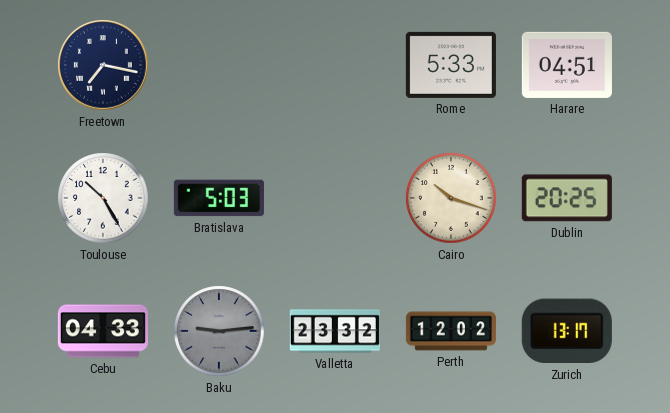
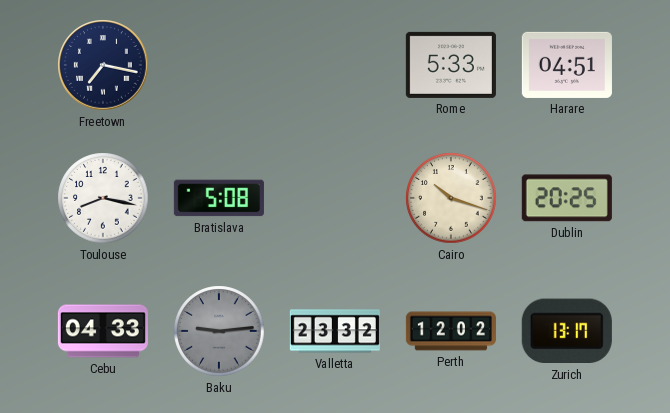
Toulouse: 10:25 -> 8:17
Bratislava: 5:03 -> 5:08
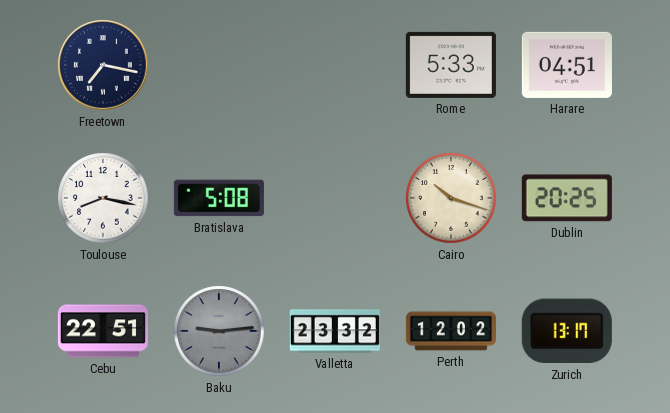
Cebu: 04:33 -> 22:51
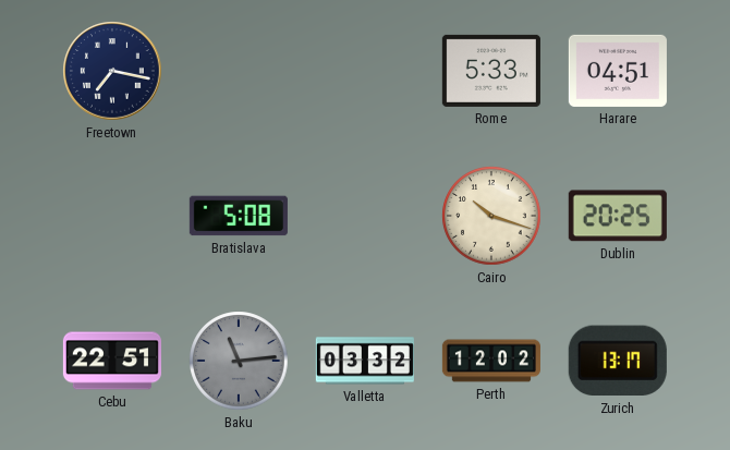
Toulouse: 8:17 -> none
Baku: 9:14 -> 11:14
Valletta: 23:32 -> 03:32
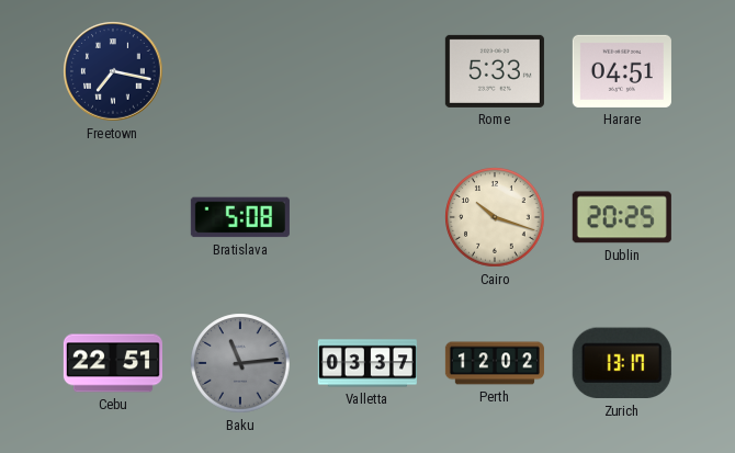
Valletta: 03:32 -> 03:37
